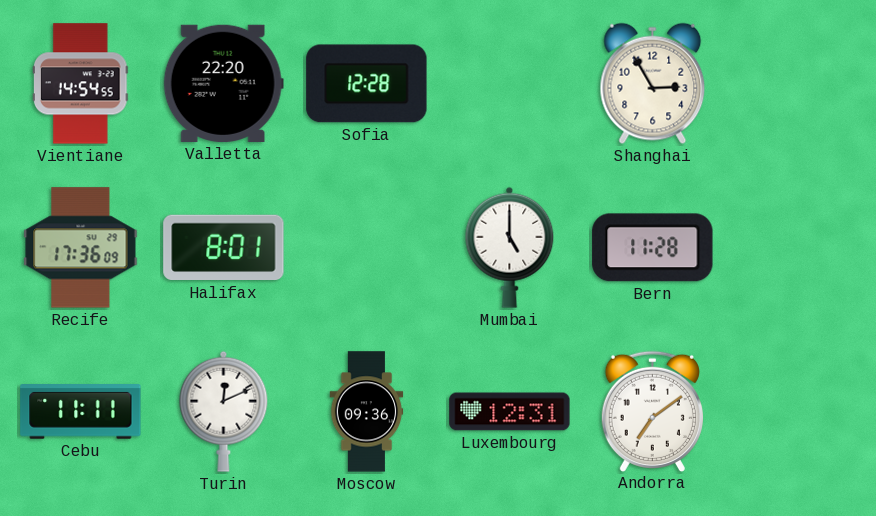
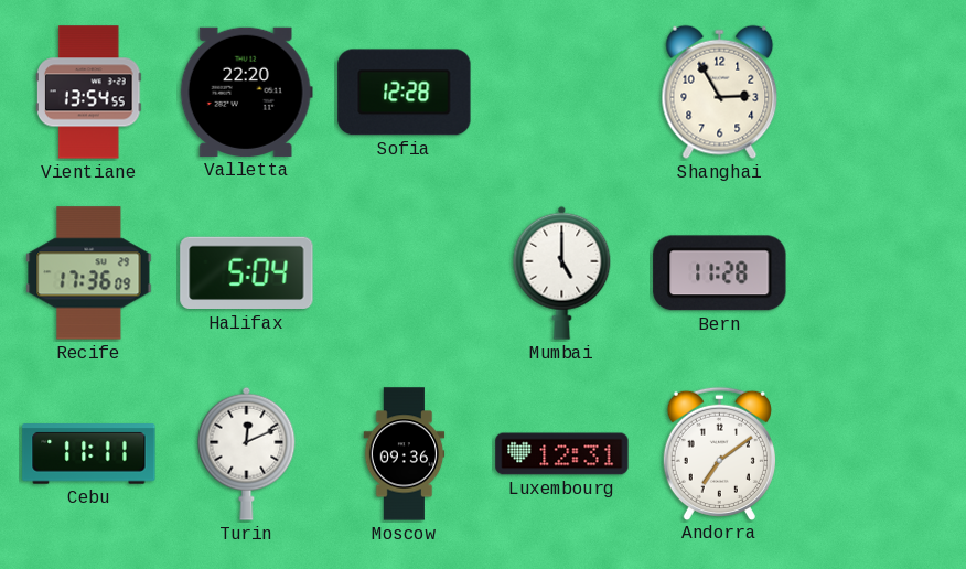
Vientiane: 14:54 -> 13:54
Halifax: 8:01 -> 5:04
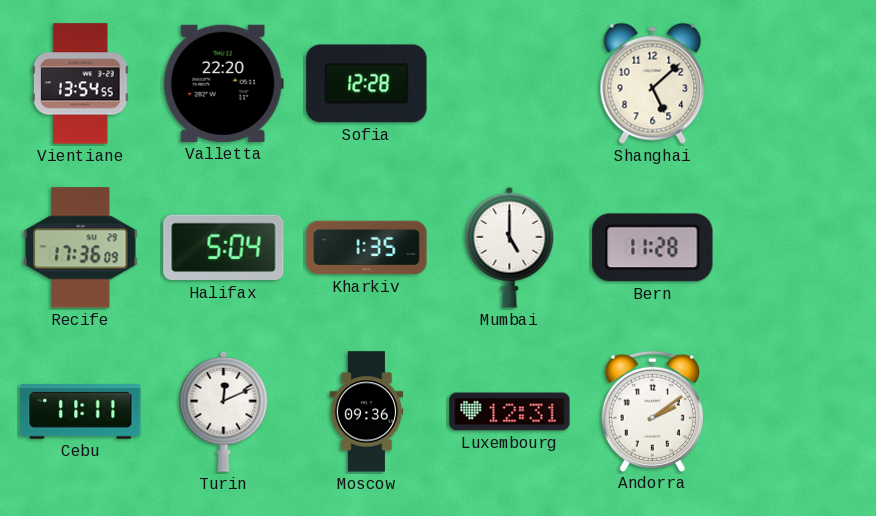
Shanghai: 2:55 -> 5:08
Kharkiv: none -> 1:35
Andorra: 7:09 -> 2:09
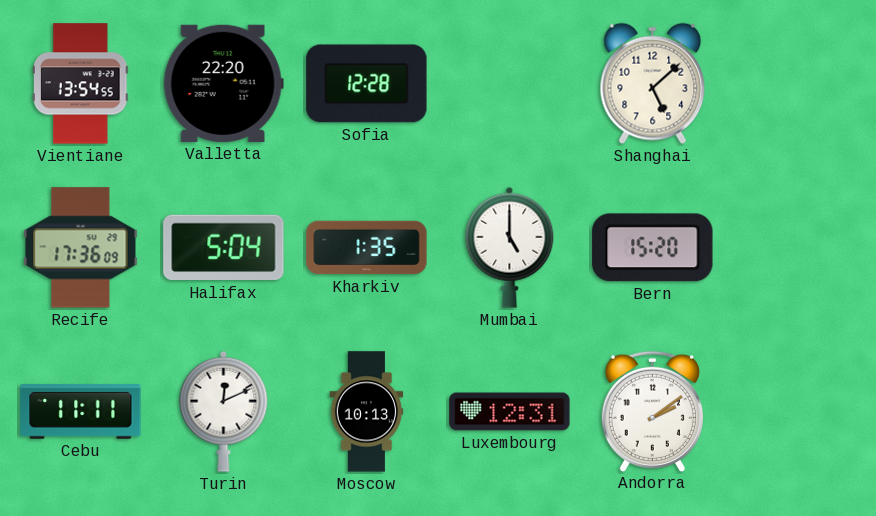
Bern: 11:28 -> 15:20
Moscow: 09:36 -> 10:13
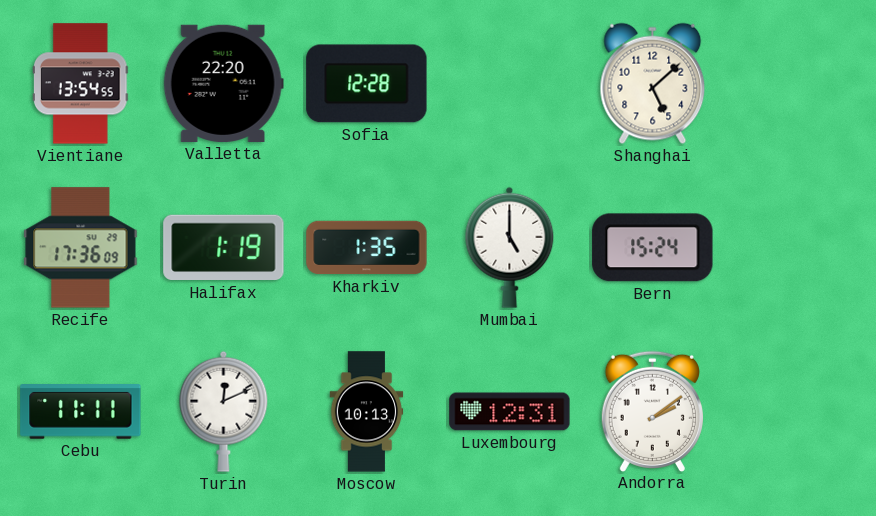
Halifax: 5:04 -> 1:19
Bern: 15:20 -> 15:24
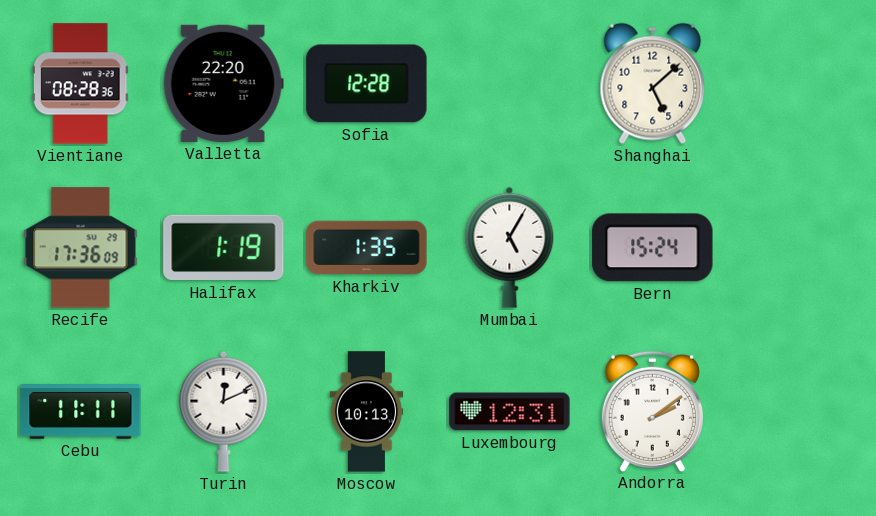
Vientiane: 13:54 -> 08:28
Mumbai: 5:00 -> 5:05
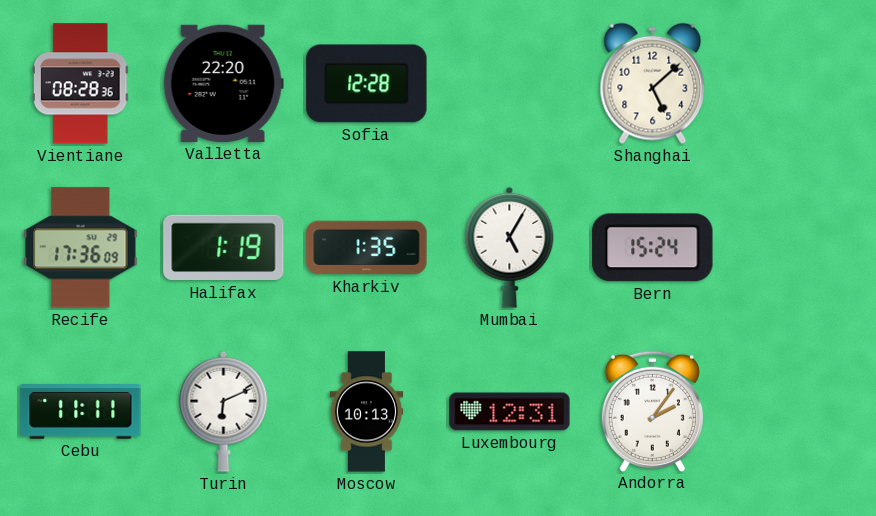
Turin: 12:11 -> 6:11
Andorra: 2:09 -> 2:06
